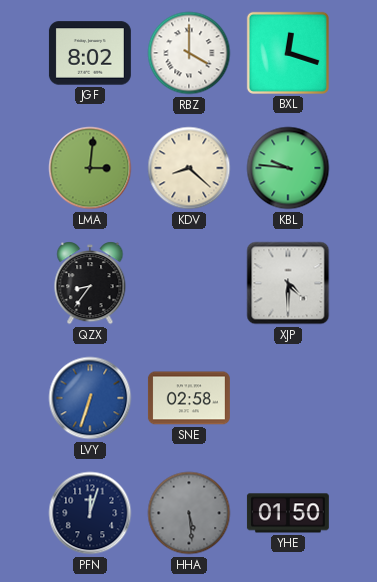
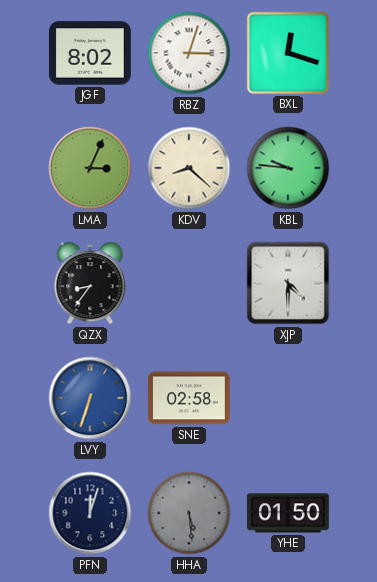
RBZ: 4:00 -> 3:03
LMA: 3:01 -> 3:04
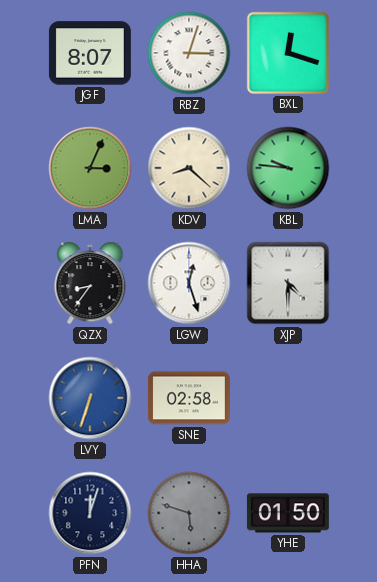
JGF: 8:02 -> 8:07
LGW: none -> 12:27
HHA: 5:29 -> 5:48
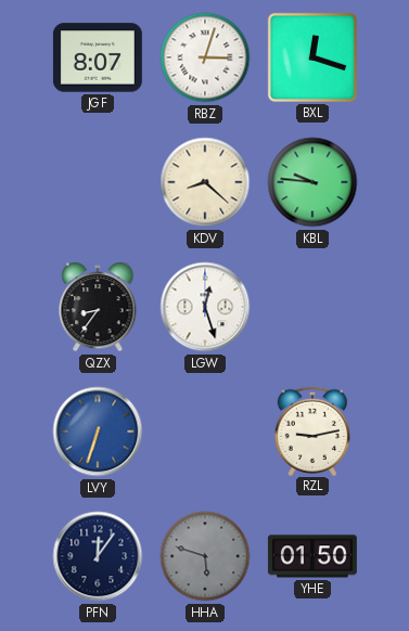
LMA: 3:04 -> none
XJP: 4:30 -> none
SNE: 02:58 -> none
RZL: none -> 9:13
PFN: 12:03 -> 12:06
